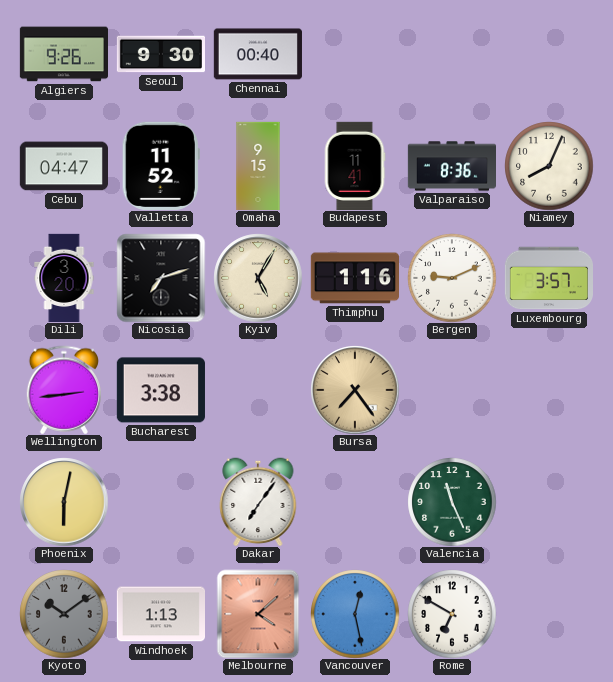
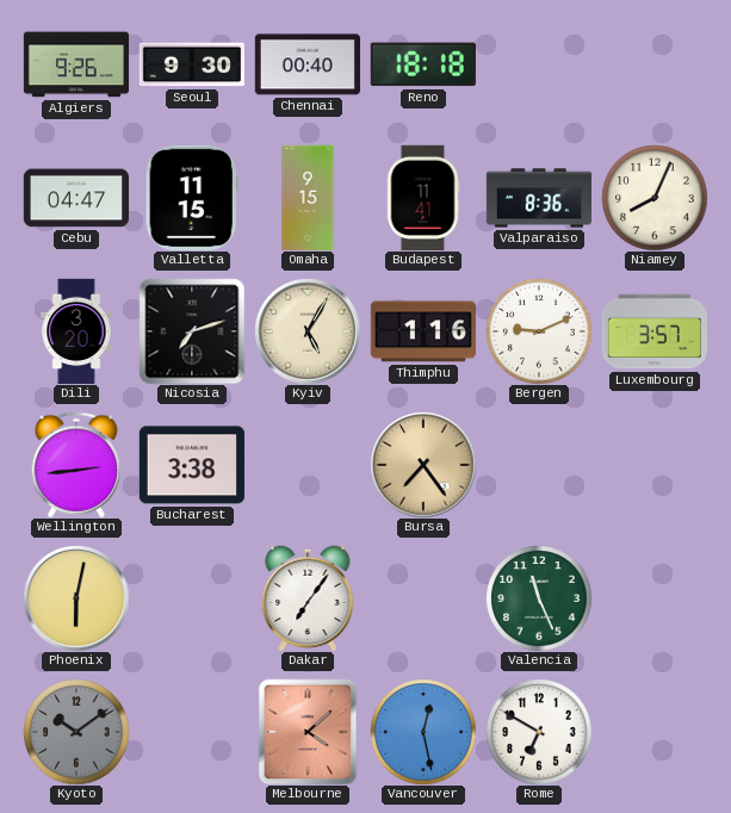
Reno: none -> 18:18
Valletta: 11:52 -> 11:15
Windhoek: 1:13 -> none
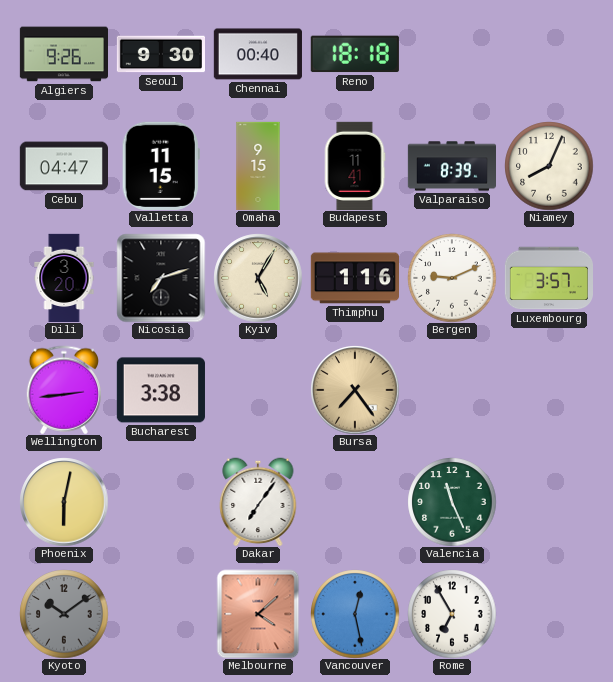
Valparaiso: 8:36 -> 8:39
Rome: 6:50 -> 6:55
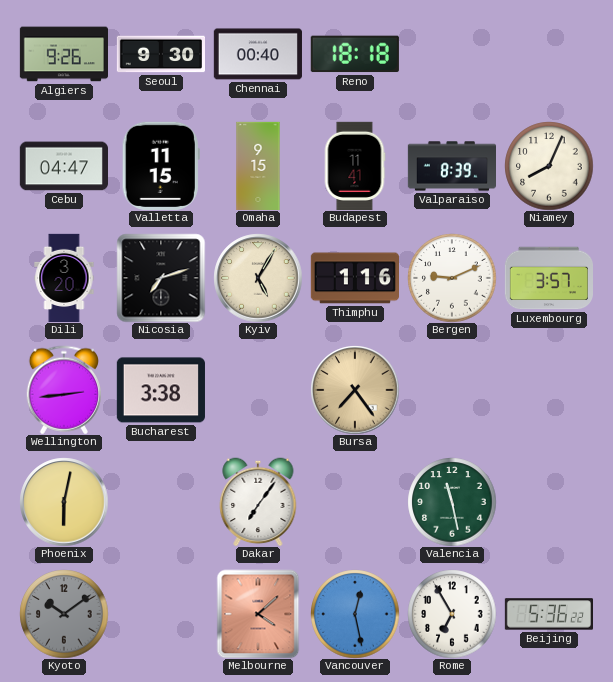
Valencia: 11:26 -> 11:28
Beijing: none -> 5:36
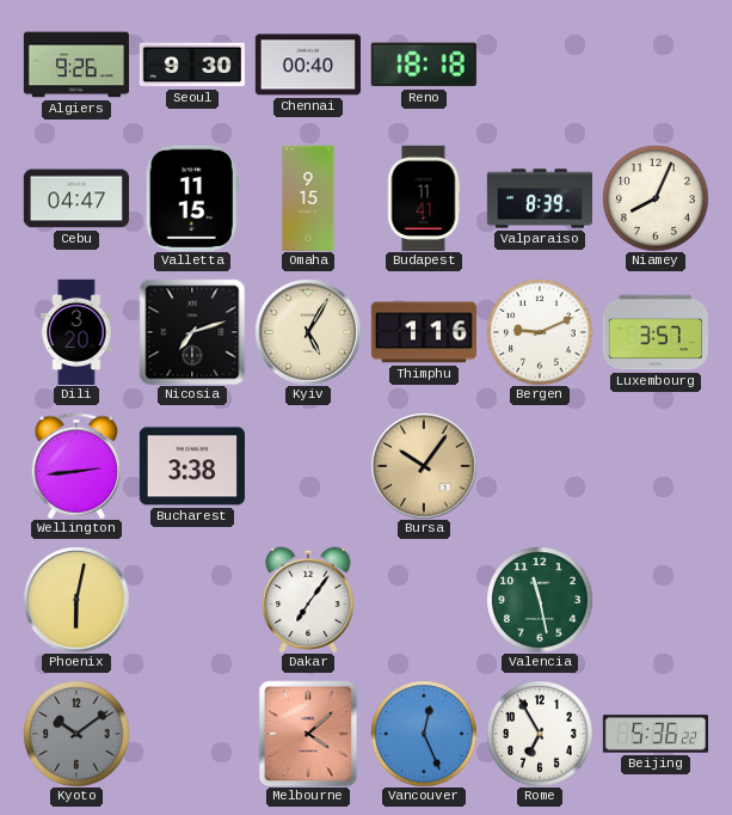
Bursa: 7:24 -> 10:06
Vancouver: 12:28 -> 12:26
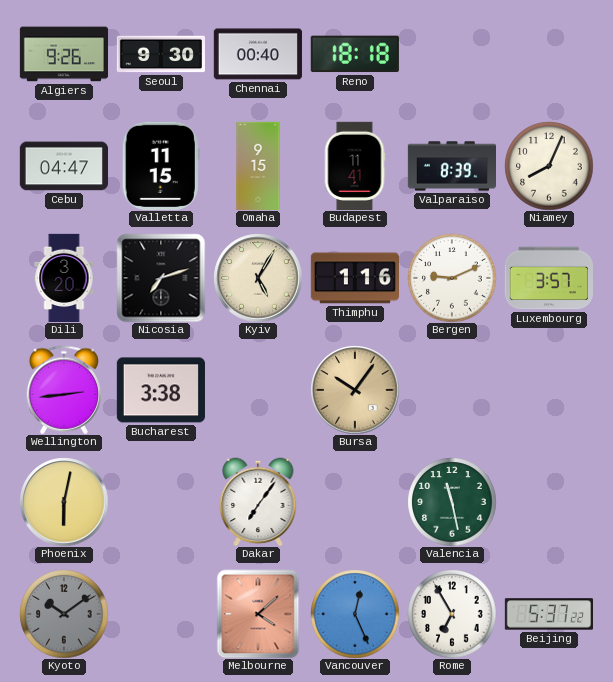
Beijing: 5:36 -> 5:37
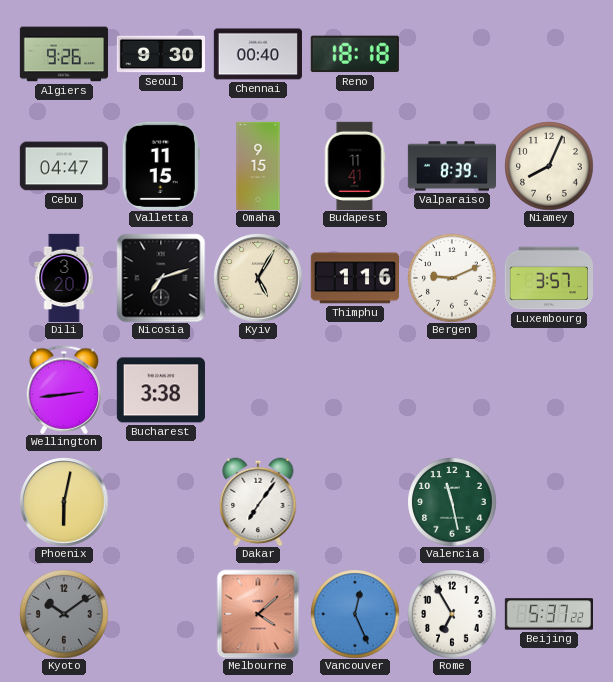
Bursa: 10:06 -> none
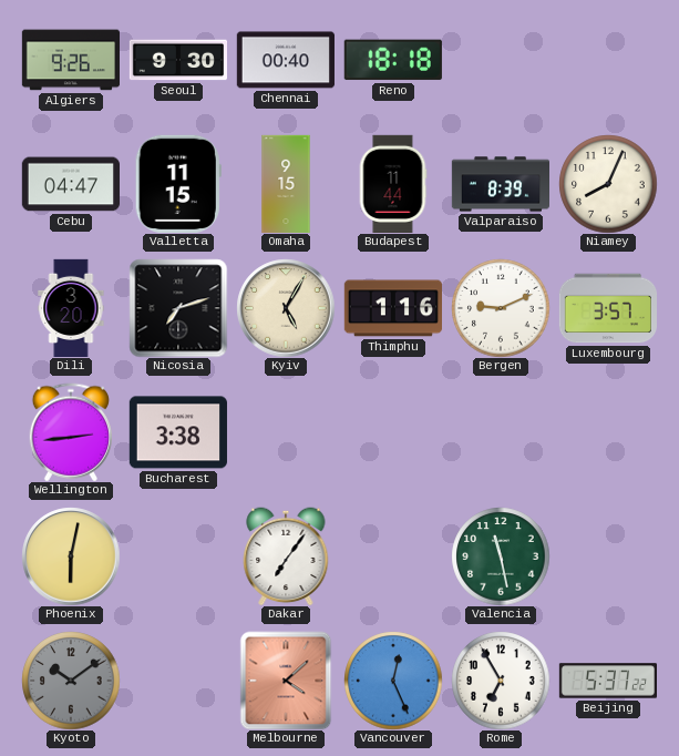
Budapest: 11:41 -> 11:44
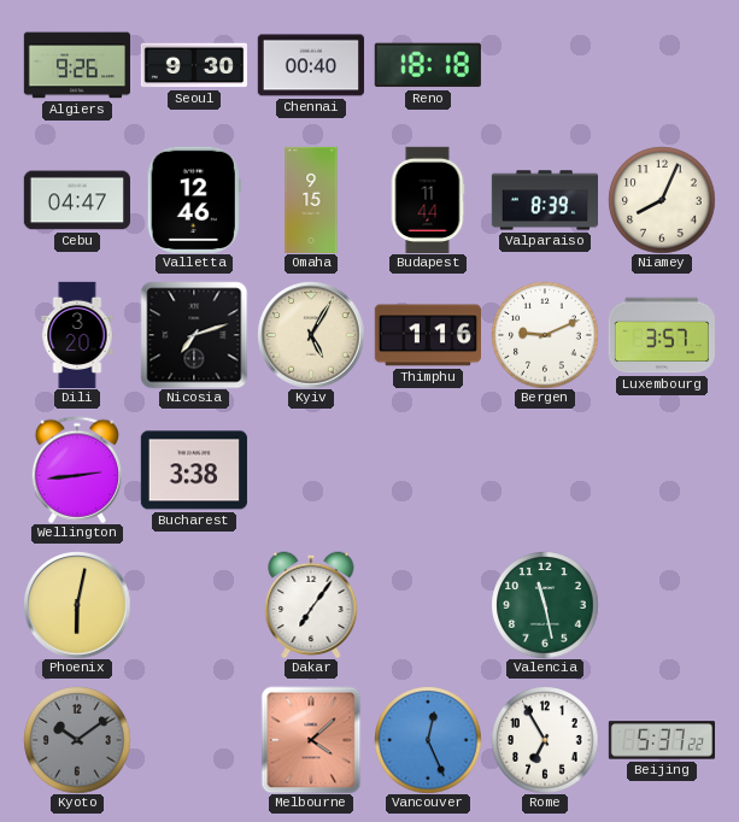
Valletta: 11:15 -> 12:46
